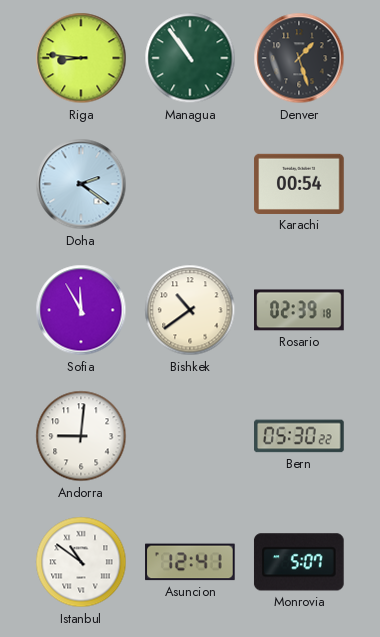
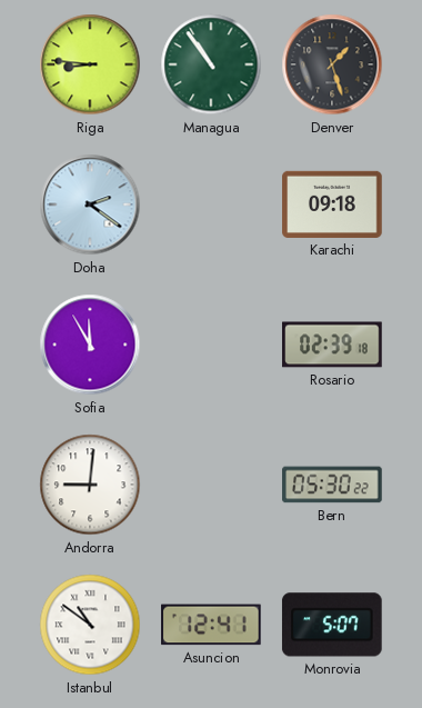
Karachi: 00:54 -> 09:18
Bishkek: 10:39 -> none
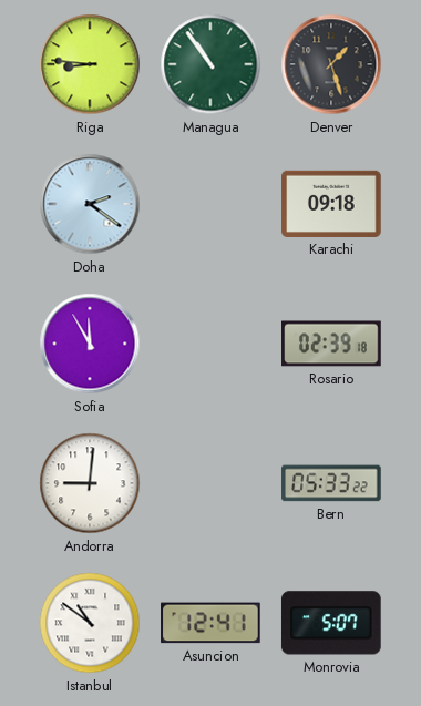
Bern: 05:30 -> 05:33
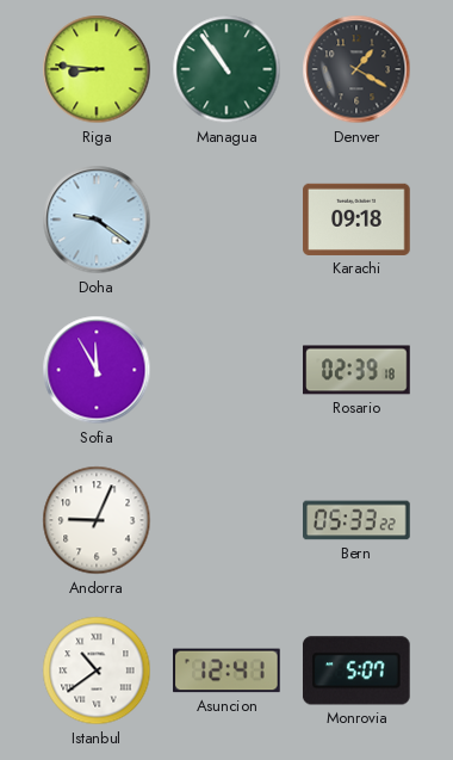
Denver: 1:27 -> 1:20
Doha: 2:21 -> 9:21
Andorra: 9:01 -> 9:04
Istanbul: 10:51 -> 10:39
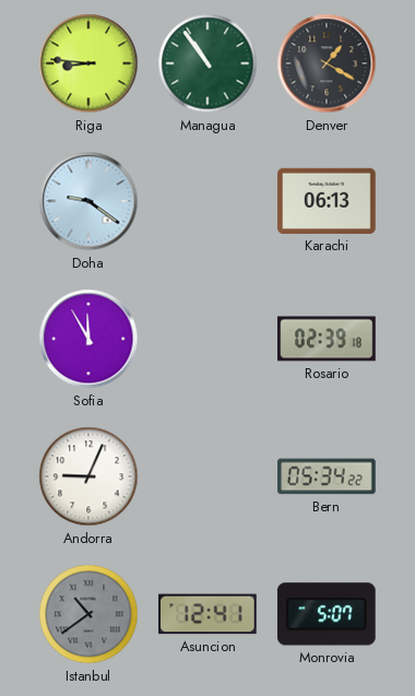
Karachi: 09:18 -> 06:13
Bern: 05:33 -> 05:34
Istanbul dial: white -> grey
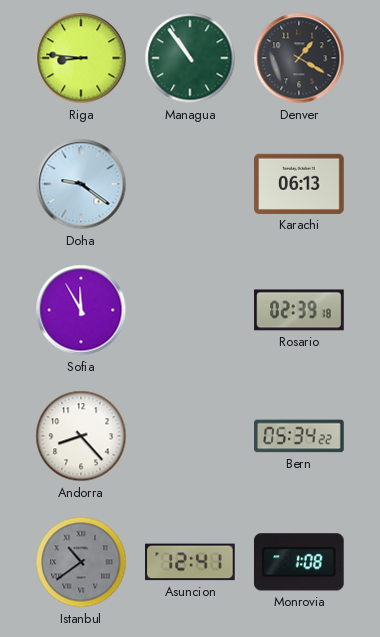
Andorra: 9:04 -> 8:23
Monrovia: 5:07 -> 1:08
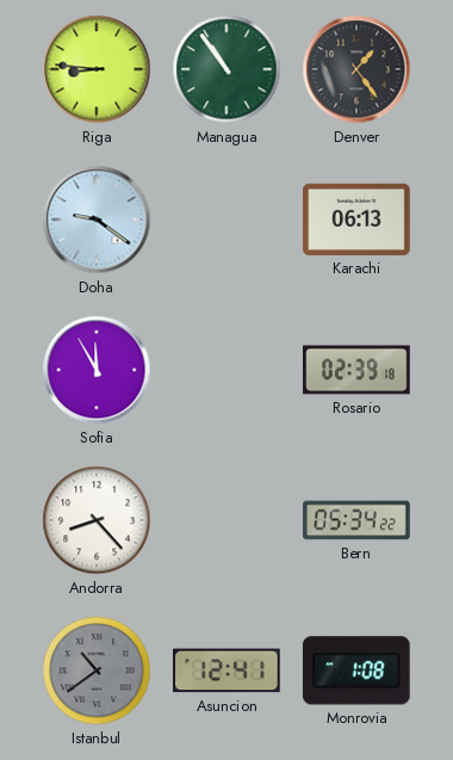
Denver: 1:20 -> 1:24
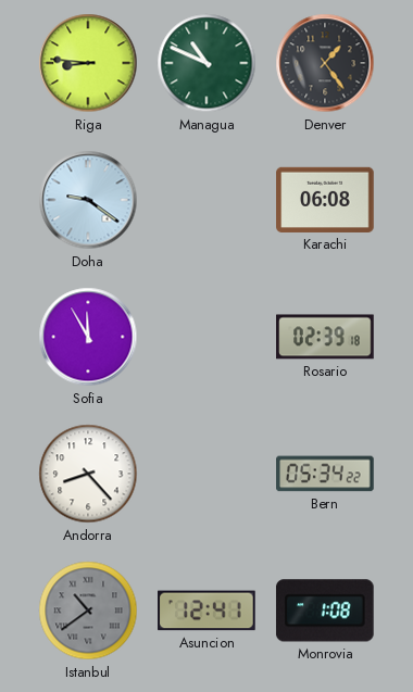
Managua: 10:54 -> 10:49
Karachi: 06:13 -> 06:08
